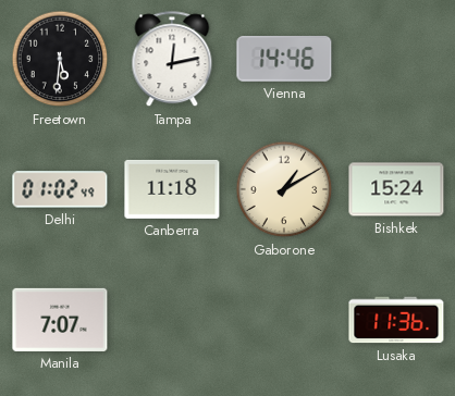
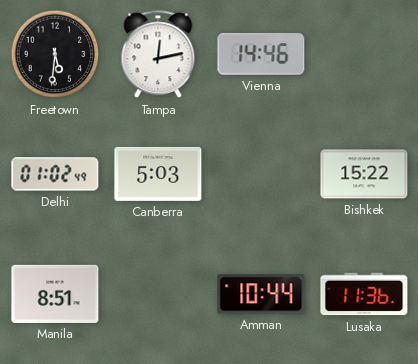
Canberra: 11:18 -> 5:03
Gaborone: 1:10 -> none
Bishkek: 15:24 -> 15:22
Manila: 7:07 -> 8:51
Amman: none -> 10:44
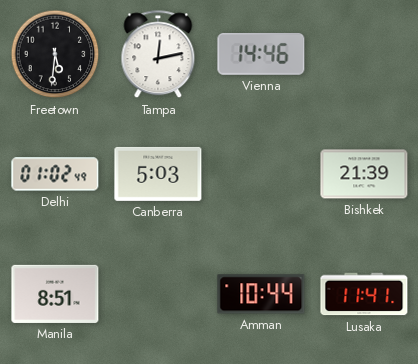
Bishkek: 15:22 -> 21:39
Lusaka: 11:36 -> 11:41
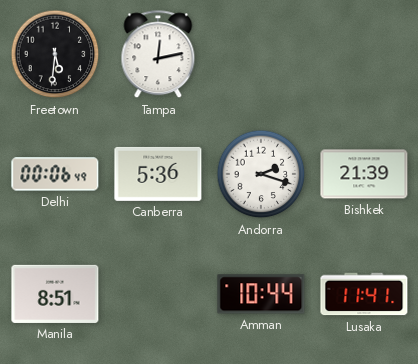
Vienna: 14:46 -> none
Delhi: 01:02 -> 00:06
Canberra: 5:03 -> 5:36
Andorra: none -> 2:18
